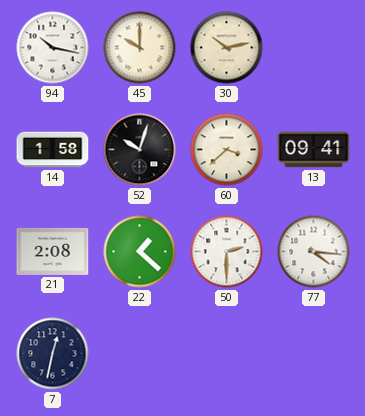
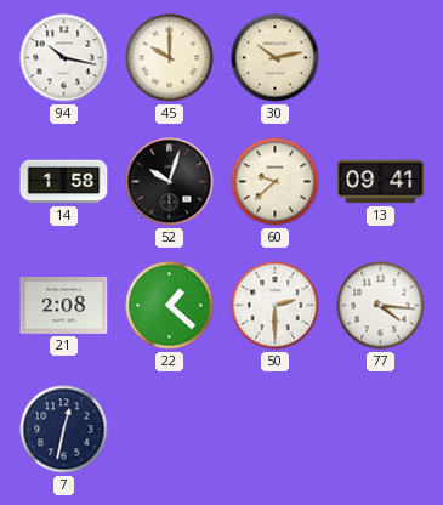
60: 3:38 -> 9:38
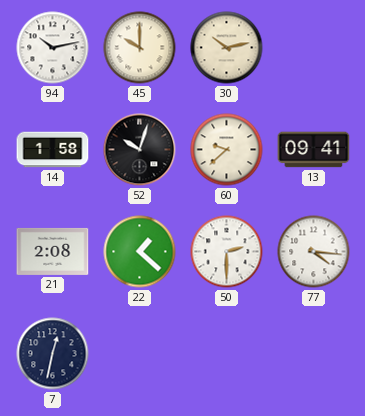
94: 10:17 -> 10:13
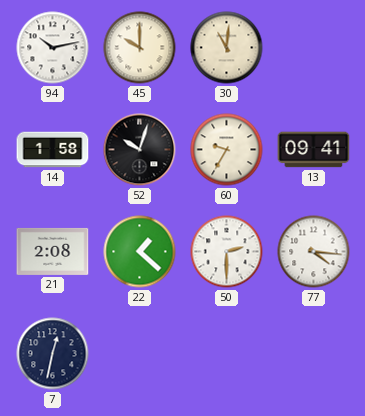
30: 10:13 -> 11:01
60: 9:38 -> 9:35
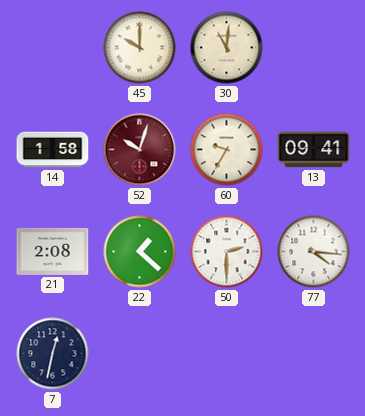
94: 10:13 -> none
52 dial: black -> burgundy
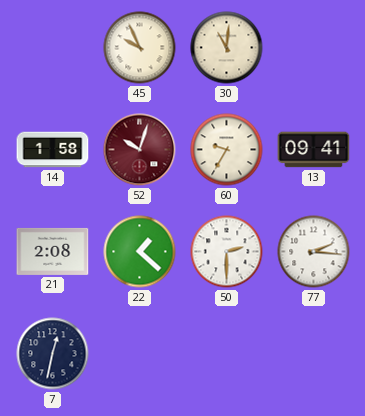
45: 10:00 -> 9:56
77: 4:16 -> 2:16
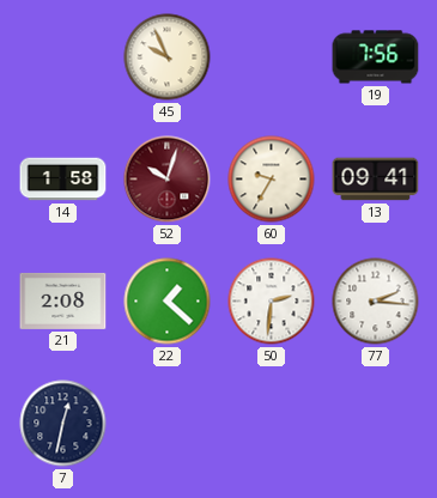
30: 11:01 -> none
19: none -> 7:56
50: 2:30 -> 2:31
